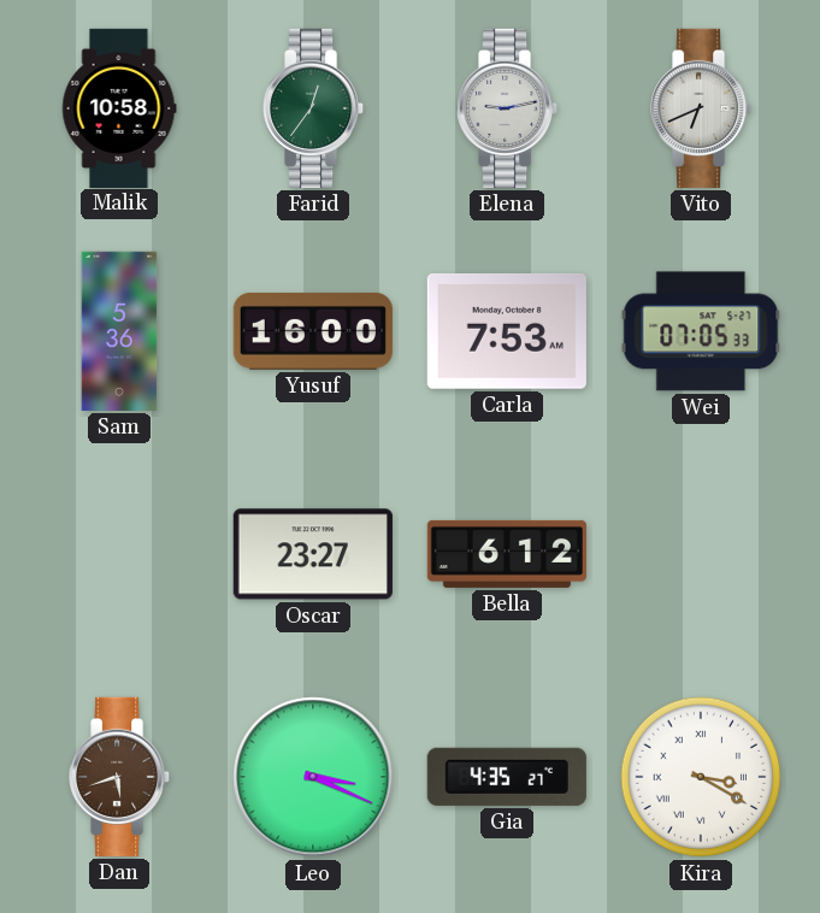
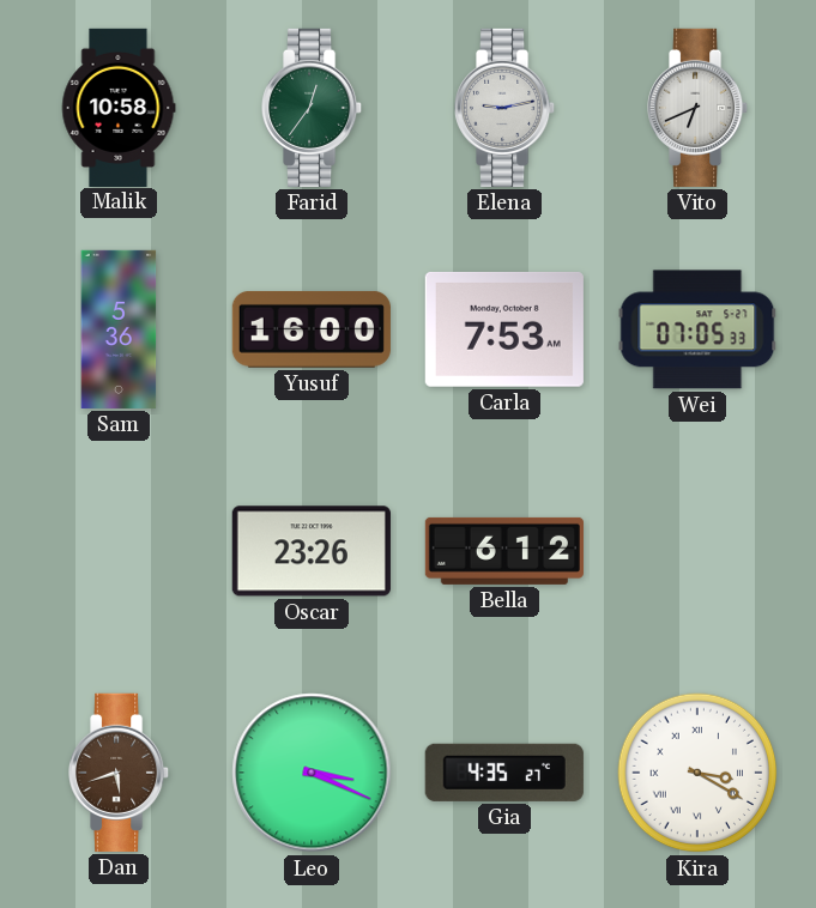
Oscar: 23:27 -> 23:26
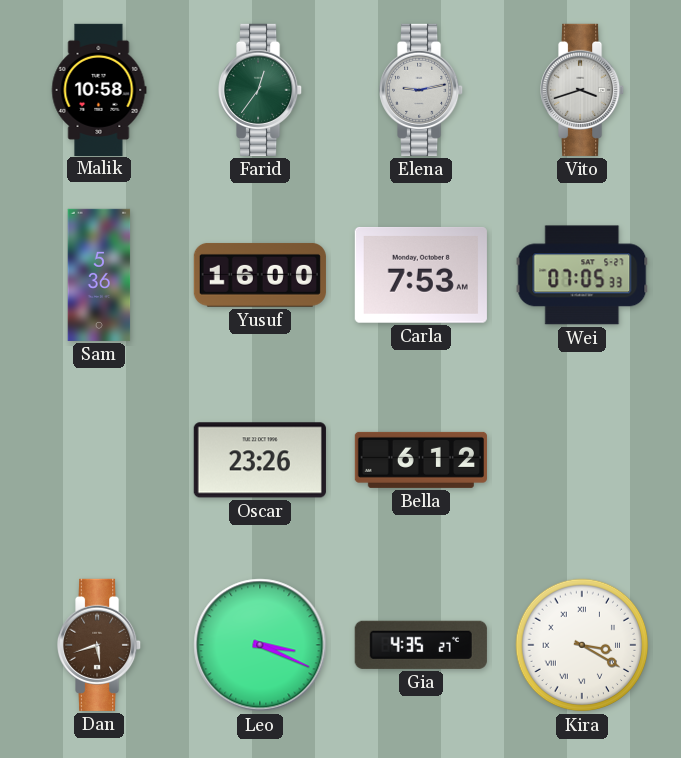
Vito: 6:41 -> 3:42
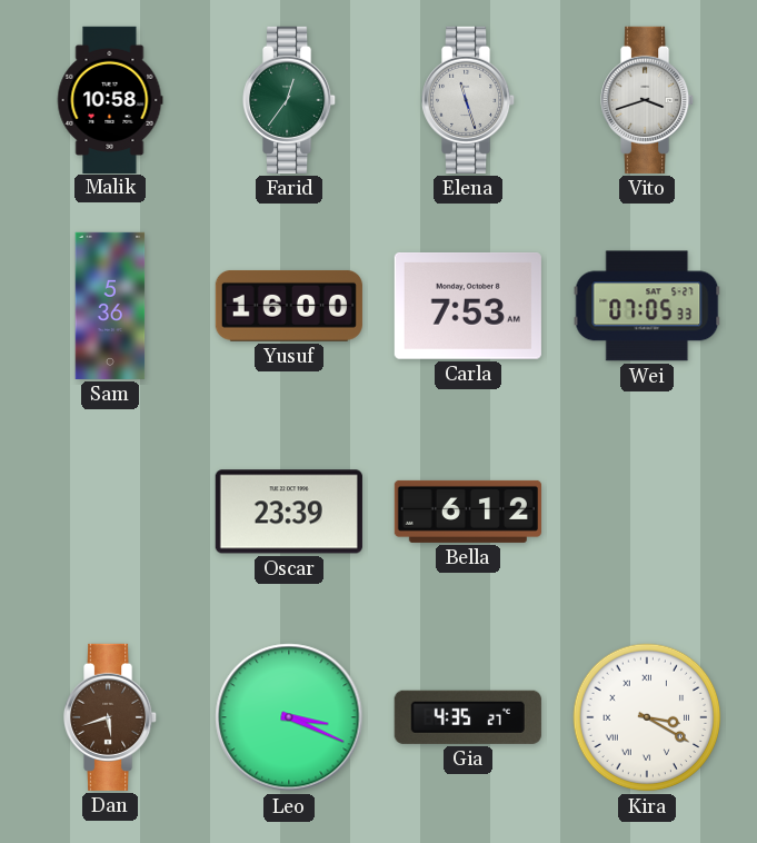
Elena: 9:13 -> 11:27
Oscar: 23:26 -> 23:39
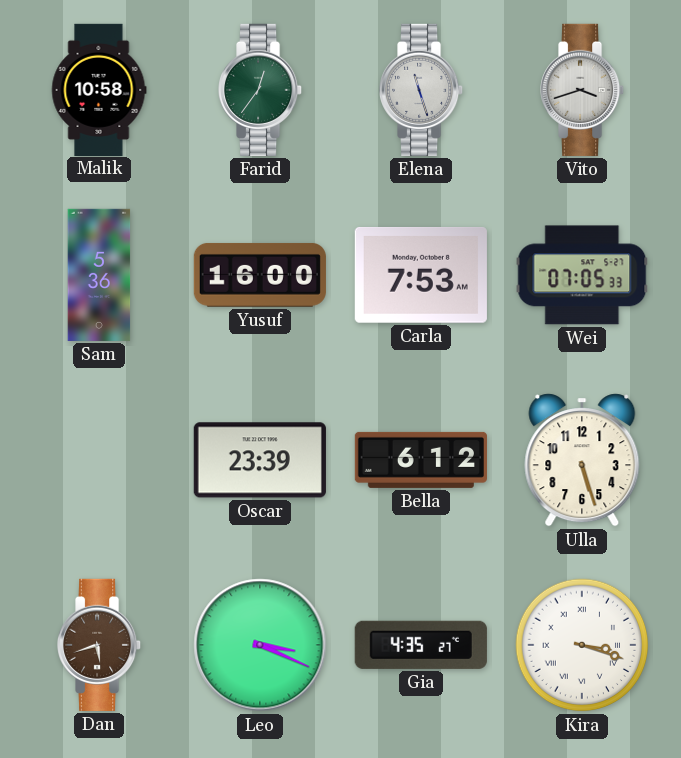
Ulla: none -> 5:27
Kira: 3:20 -> 3:18
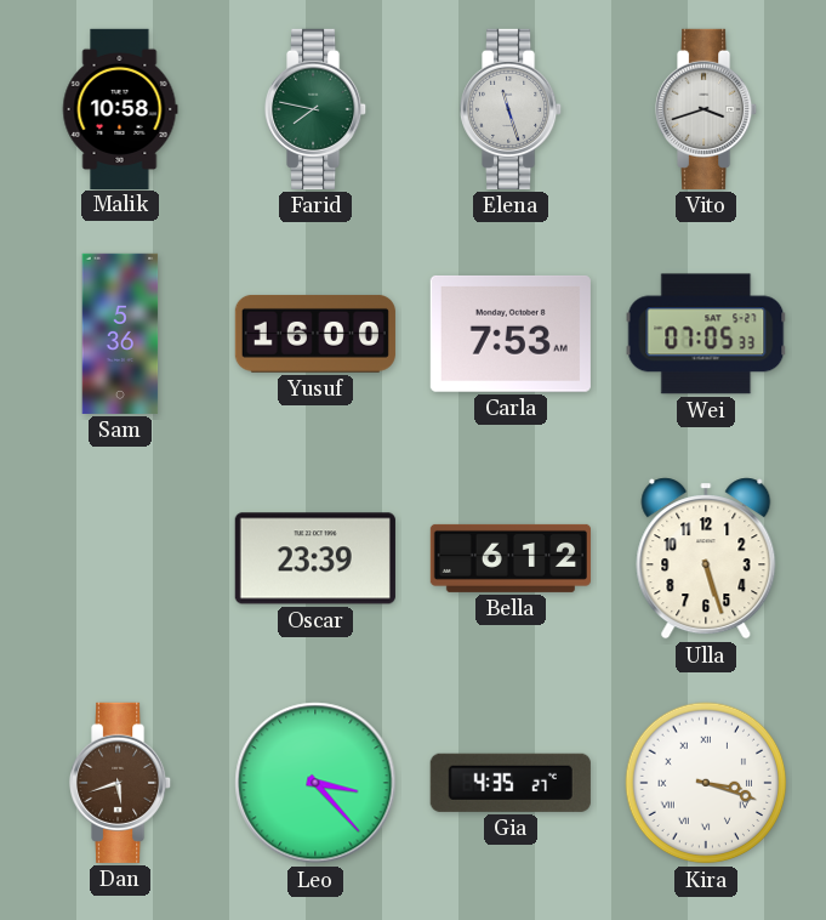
Farid: 12:36 -> 7:47
Leo: 3:19 -> 3:23
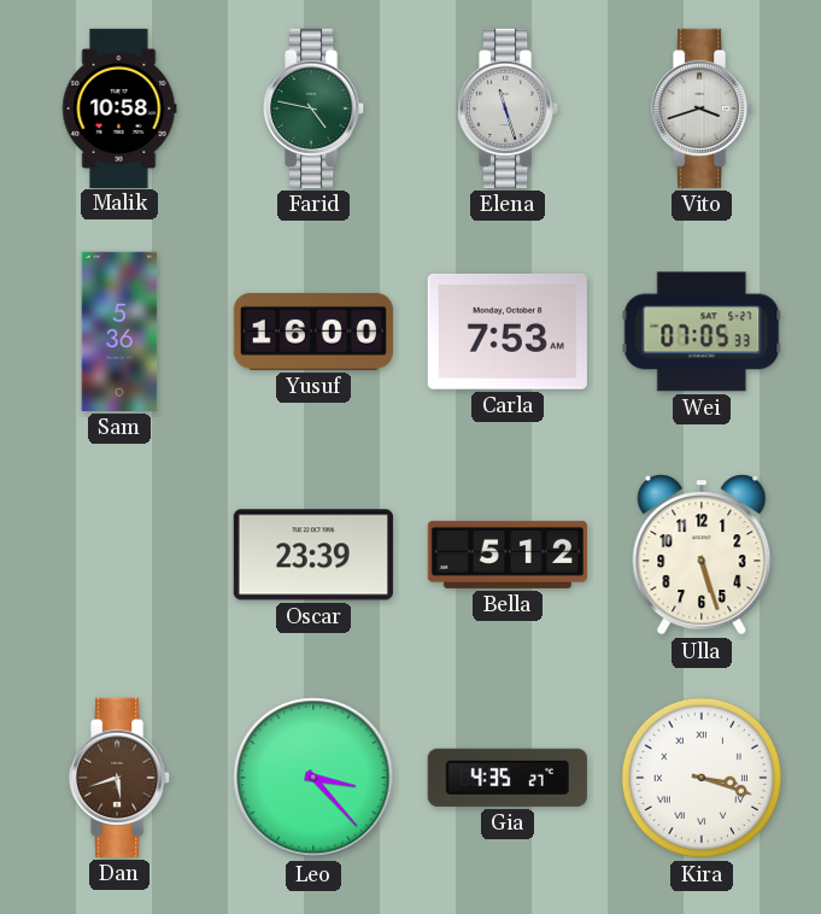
Farid: 7:47 -> 4:47
Bella: 6:12 -> 5:12
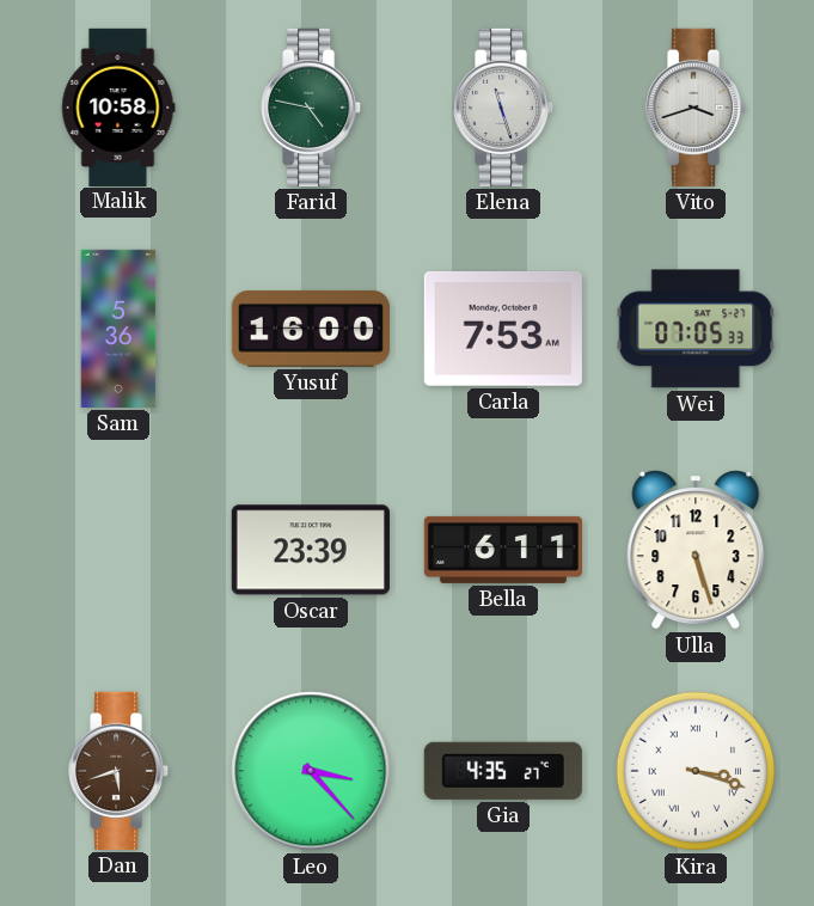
Bella: 5:12 -> 6:11
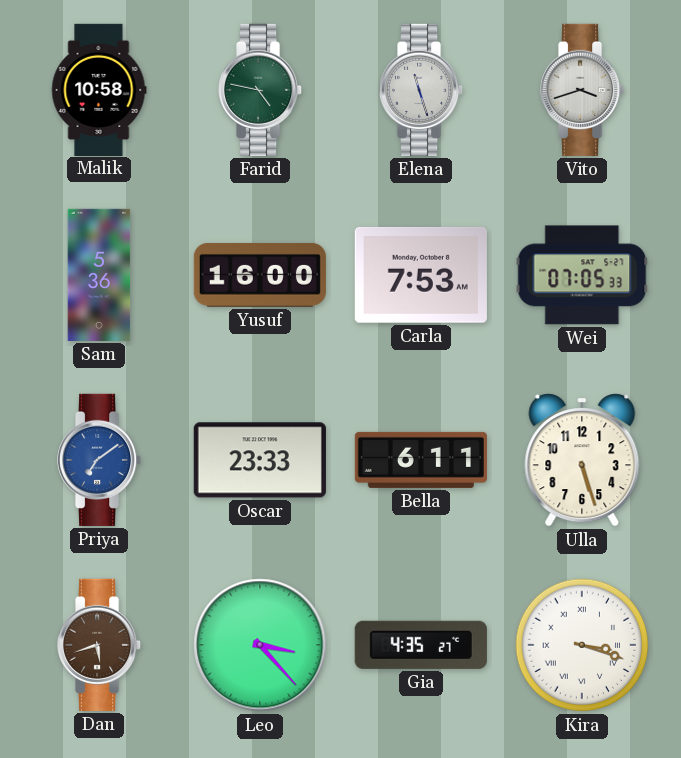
Priya: none -> 7:09
Oscar: 23:39 -> 23:33
